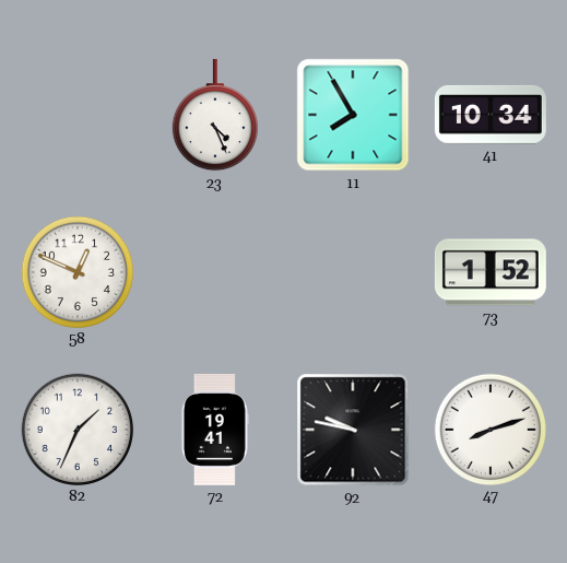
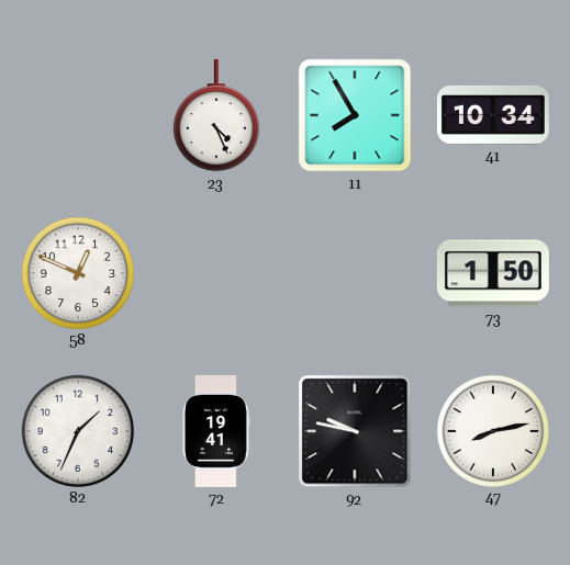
73: 1:52 -> 1:50
47: 8:12 -> 8:13
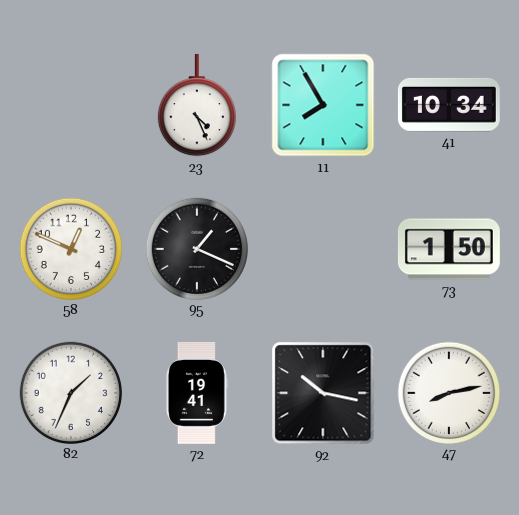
95: none -> 1:19
92: 9:47 -> 10:17
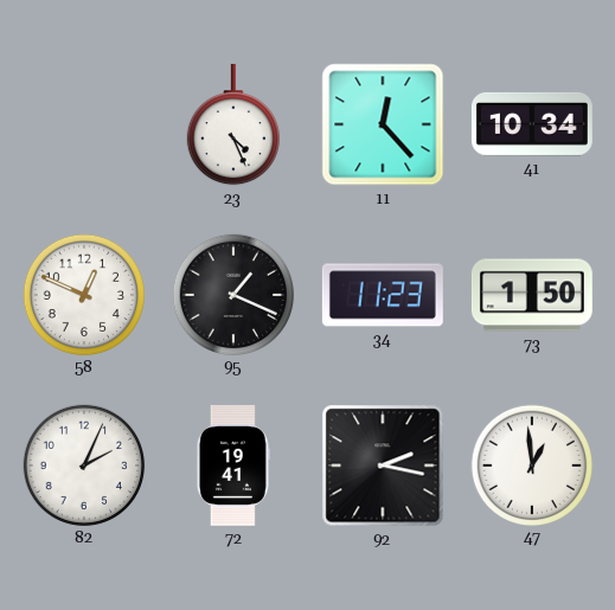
11: 7:55 -> 12:23
34: none -> 11:23
82: 1:34 -> 2:04
92: 10:17 -> 2:17
47: 8:13 -> 12:59
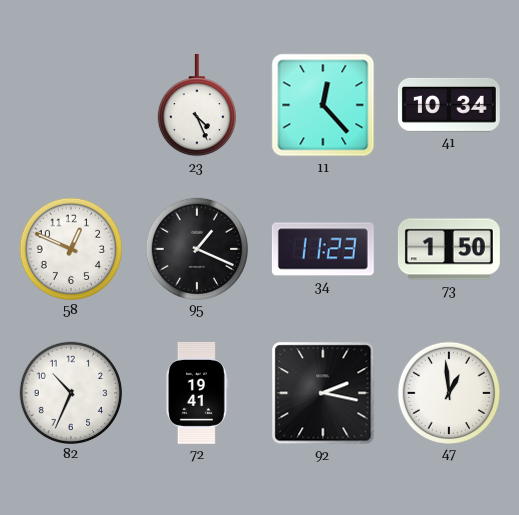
82: 2:04 -> 10:34
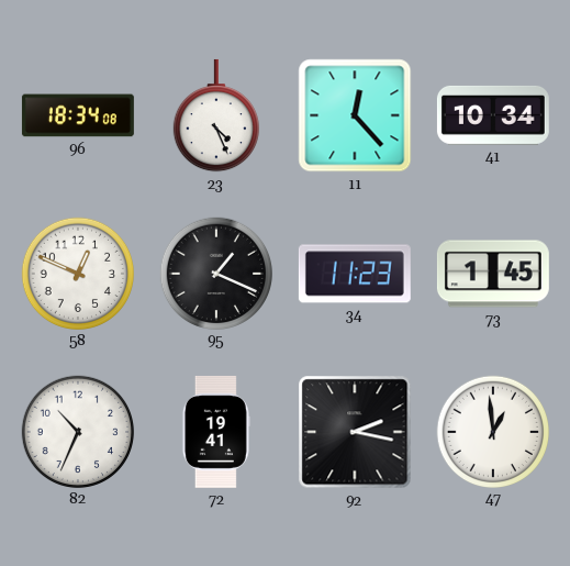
96: none -> 18:34
73: 1:50 -> 1:45
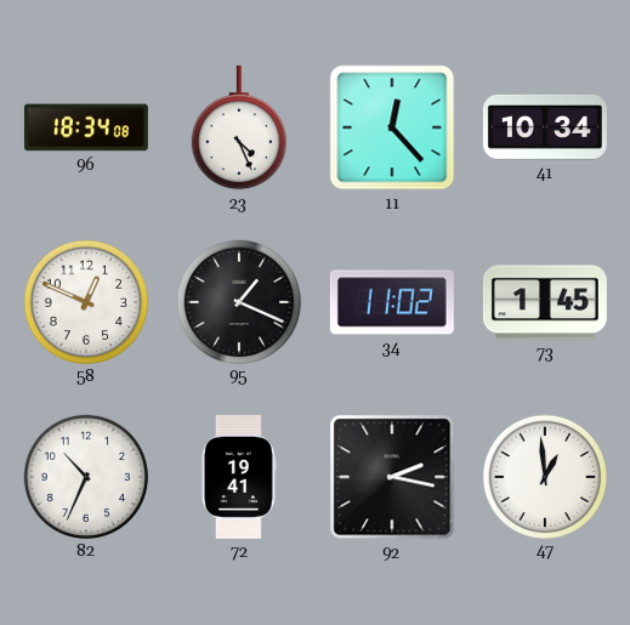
34: 11:23 -> 11:02
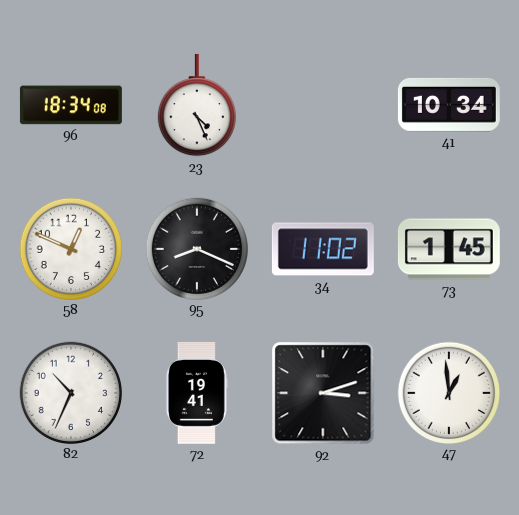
11: 12:23 -> none
95: 1:19 -> 8:19
92: 2:17 -> 3:12
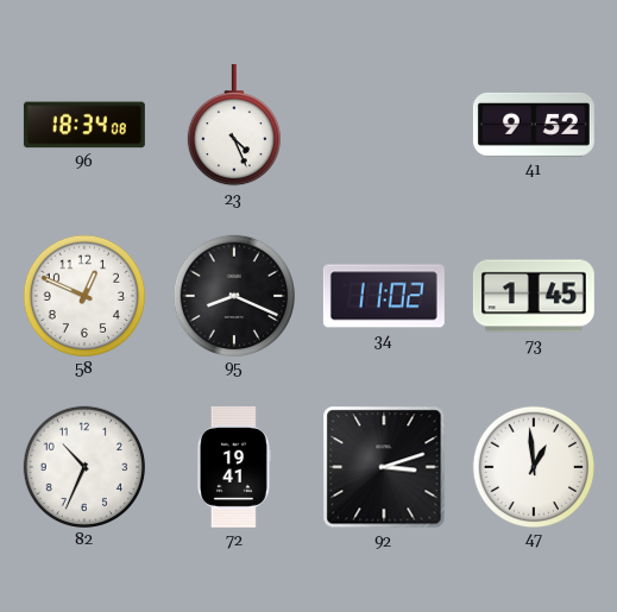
41: 10:34 -> 9:52
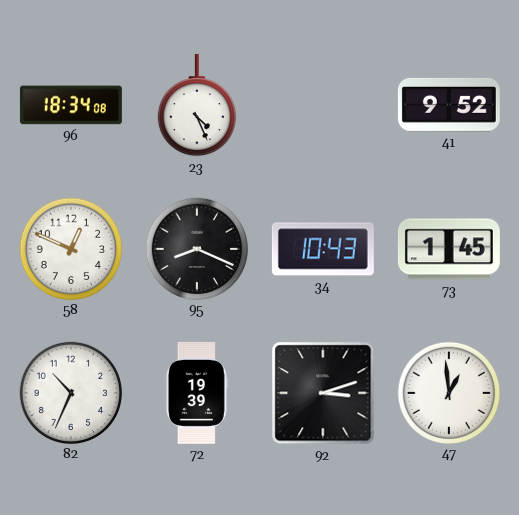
34: 11:02 -> 10:43
72: 19:41 -> 19:39
